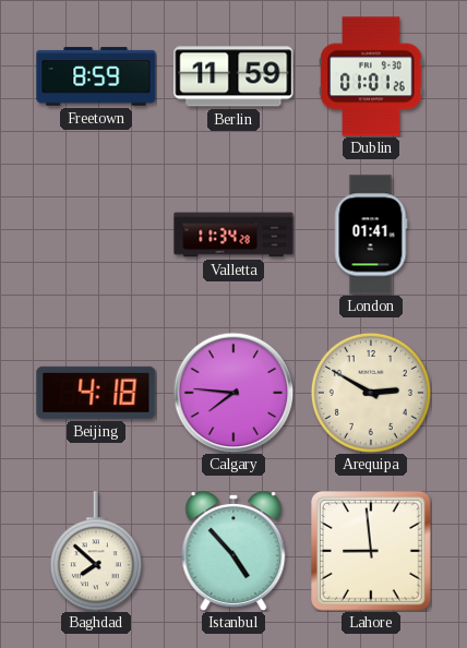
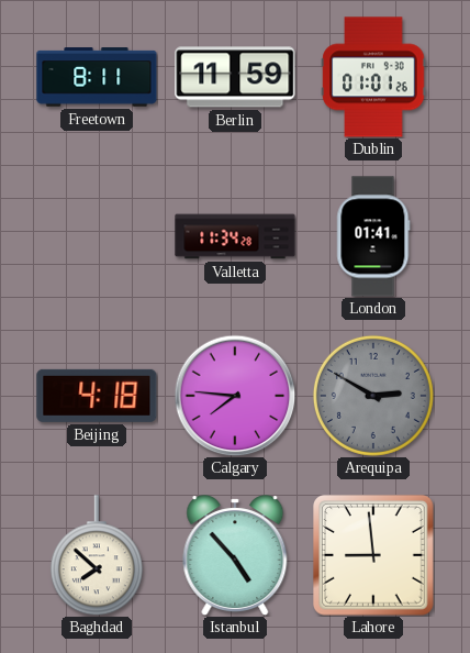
Freetown: 8:59 -> 8:11
Arequipa dial: cream -> grey
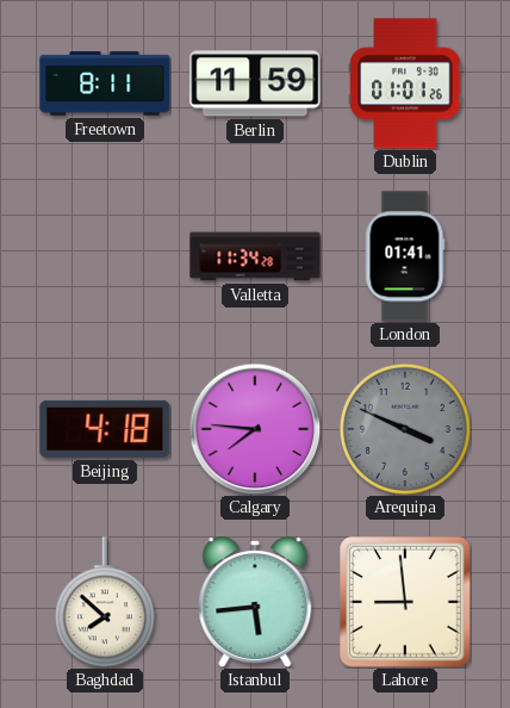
Arequipa: 2:50 -> 3:49
Istanbul: 4:53 -> 5:44
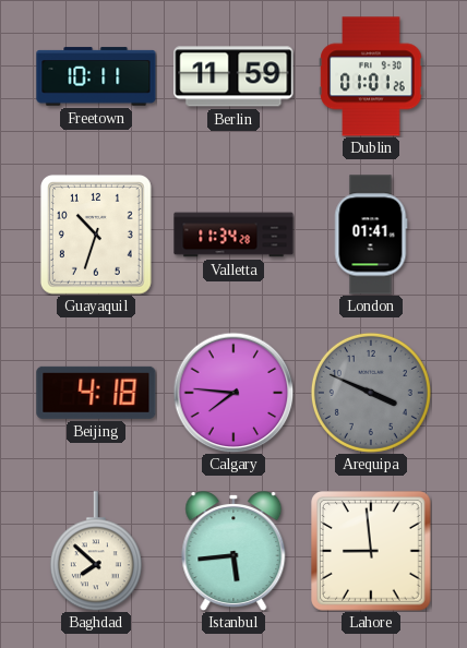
Freetown: 8:11 -> 10:11
Guayaquil: none -> 10:33
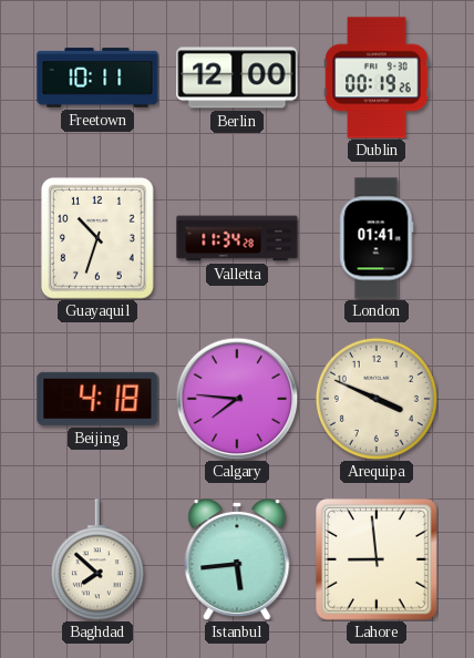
Berlin: 11:59 -> 12:00
Dublin: 01:01 -> 00:19
Arequipa dial: grey -> cream
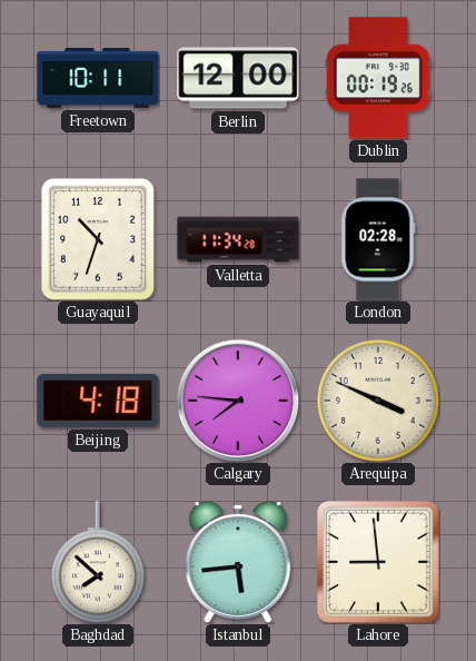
London: 01:41 -> 02:28
